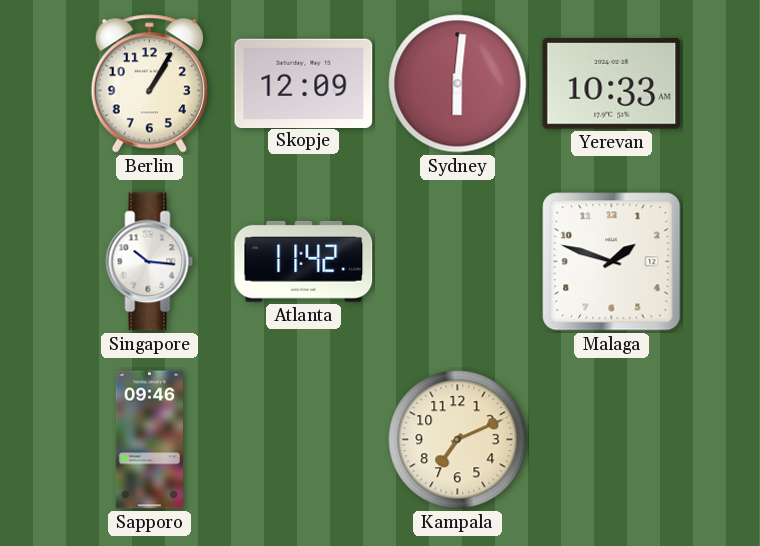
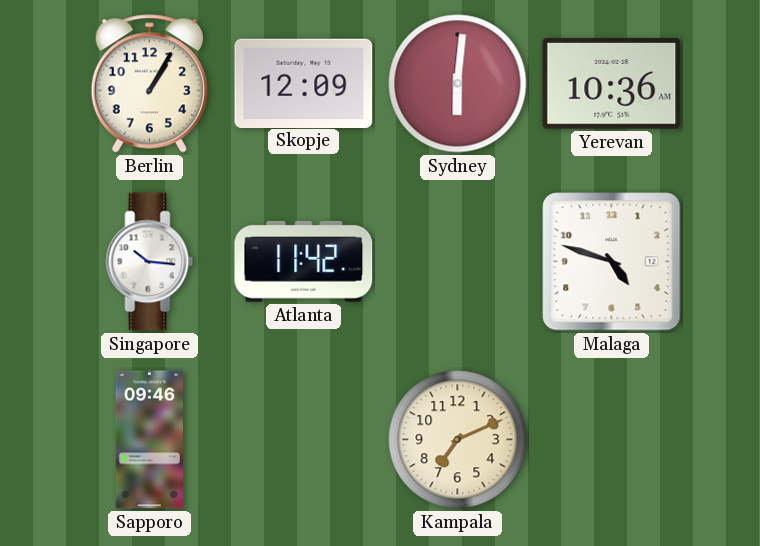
Yerevan: 10:33 -> 10:36
Malaga: 1:48 -> 4:48
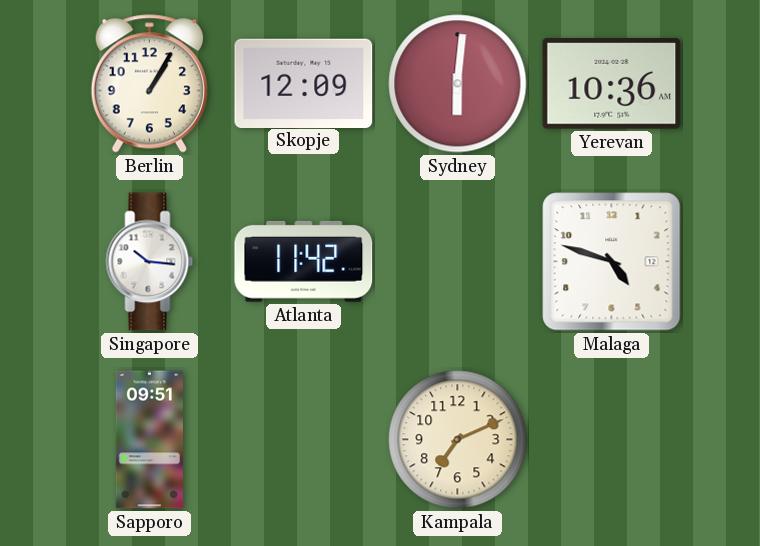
Sapporo: 09:46 -> 09:51
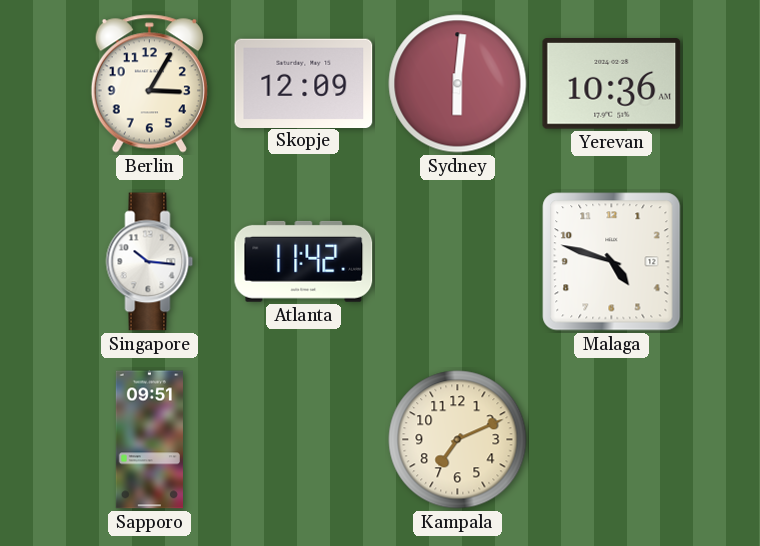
Berlin: 1:05 -> 3:05
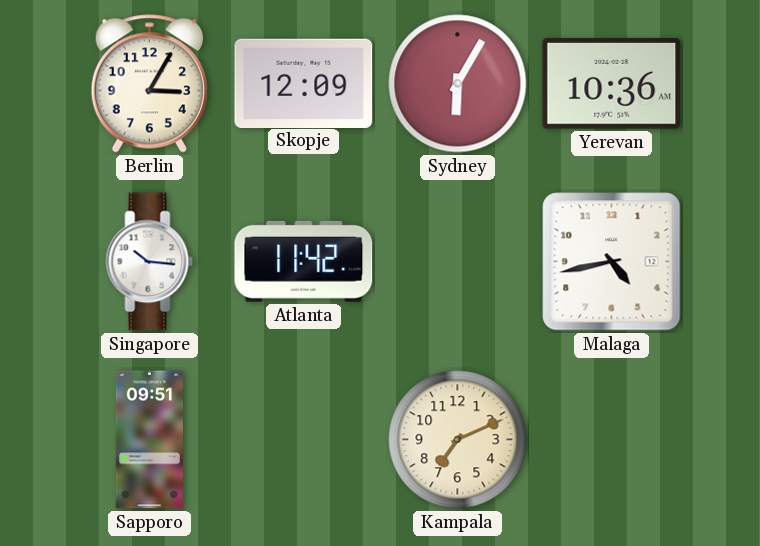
Sydney: 6:01 -> 6:05
Malaga: 4:48 -> 4:43
